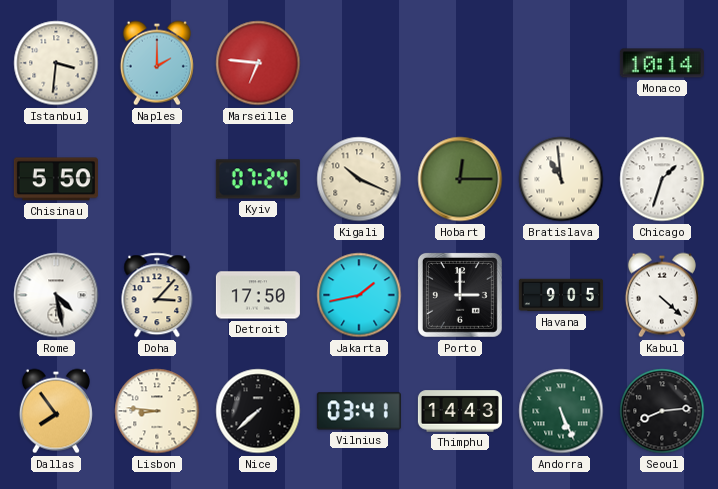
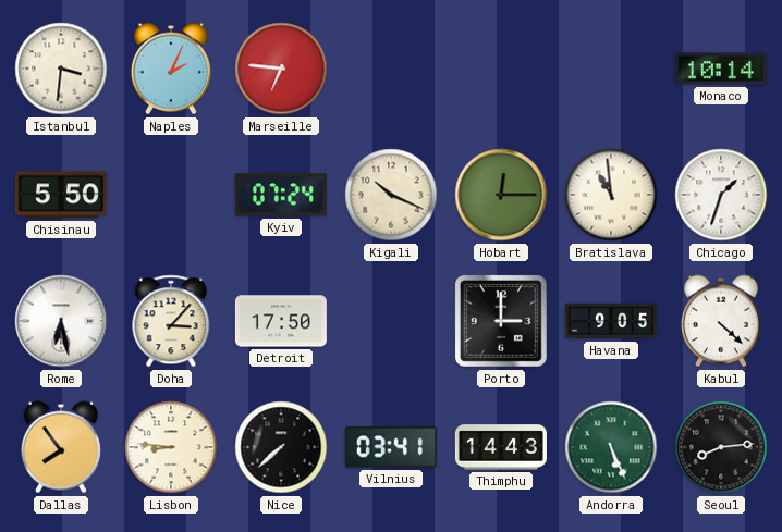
Naples: 2:00 -> 2:04
Rome: 4:28 -> 6:28
Jakarta: 1:43 -> none
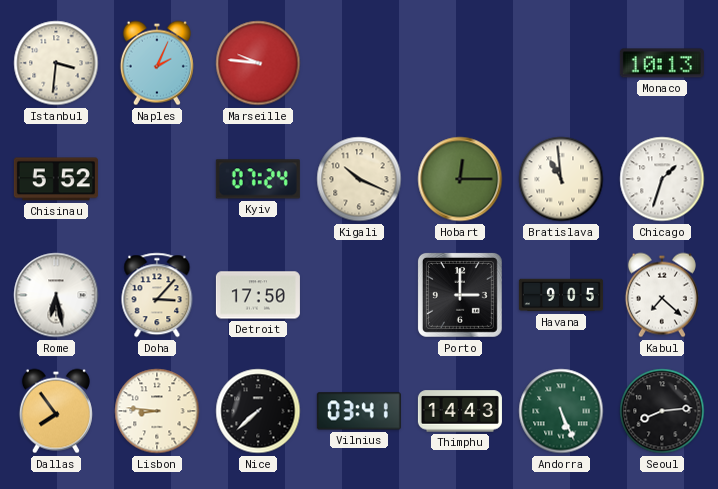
Marseille: 6:46 -> 9:46
Monaco: 10:14 -> 10:13
Chisinau: 5:50 -> 5:52
Kabul: 4:22 -> 7:22
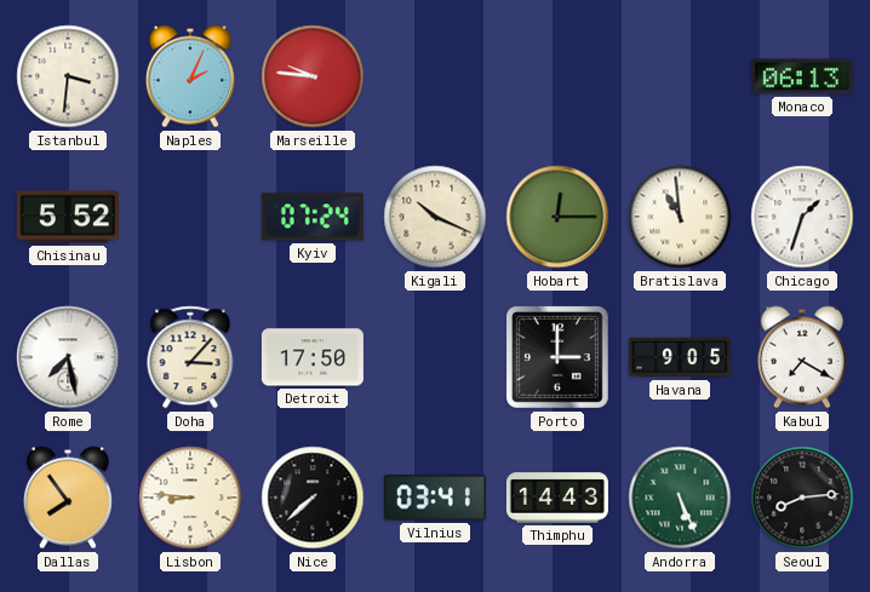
Monaco: 10:13 -> 06:13
Rome: 6:28 -> 7:28
Kabul: 7:22 -> 7:20
